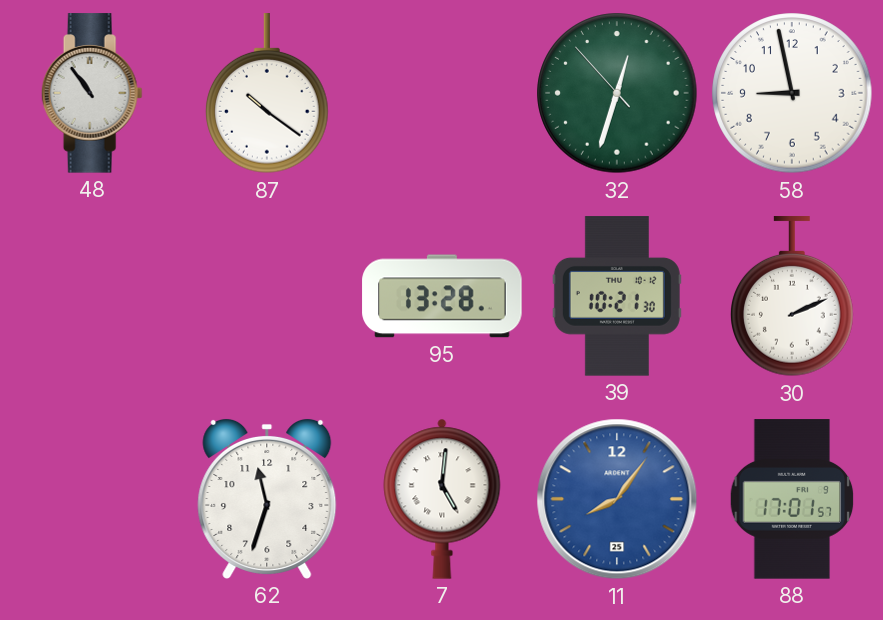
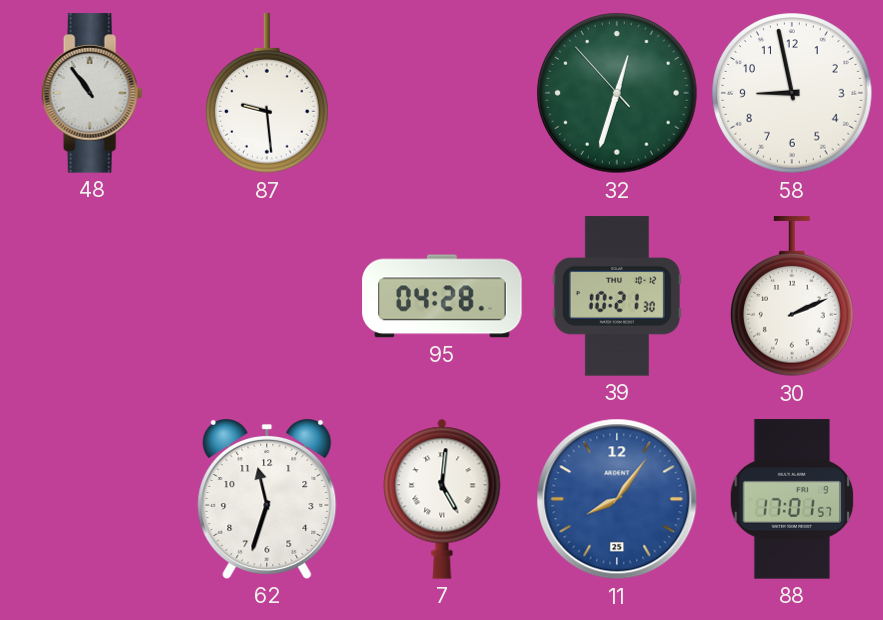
87: 10:21 -> 9:29
95: 13:28 -> 04:28
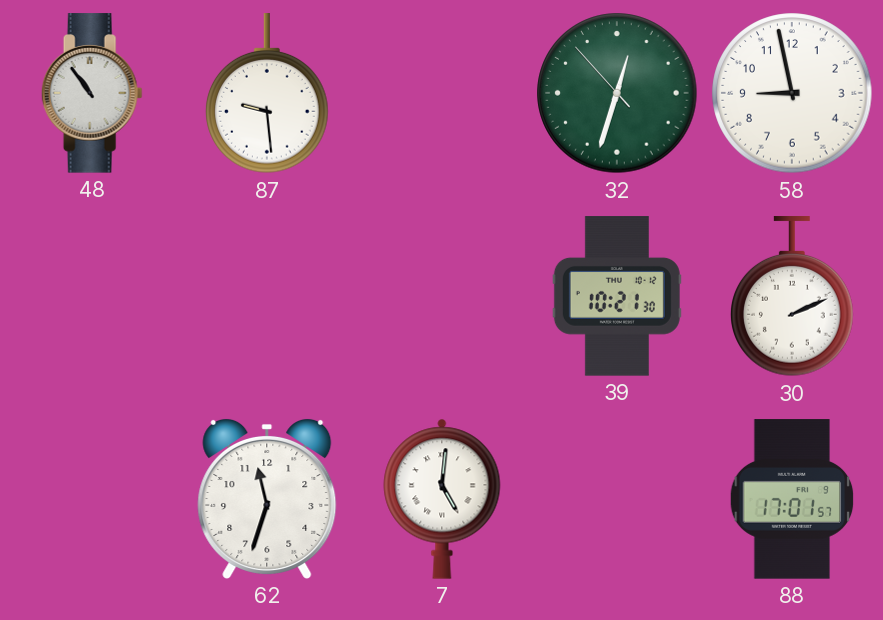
95: 04:28 -> none
11: 8:06 -> none
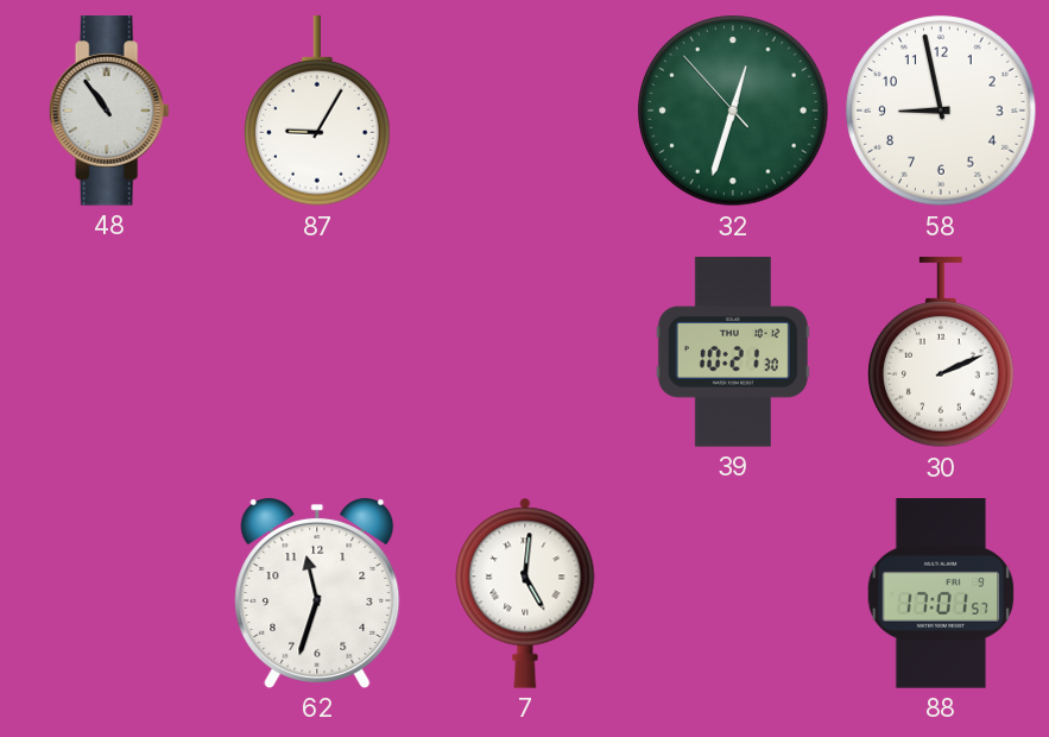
87: 9:29 -> 9:05
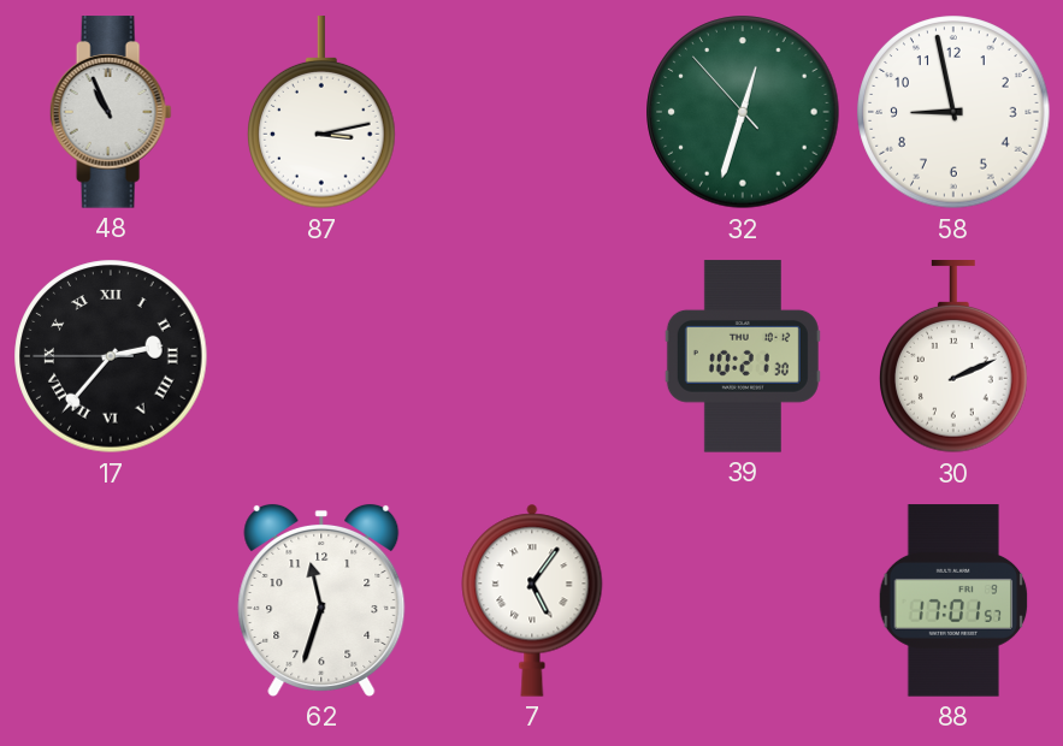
48: 10:54 -> 10:56
87: 9:05 -> 3:13
17: none -> 2:36
7: 5:01 -> 5:06
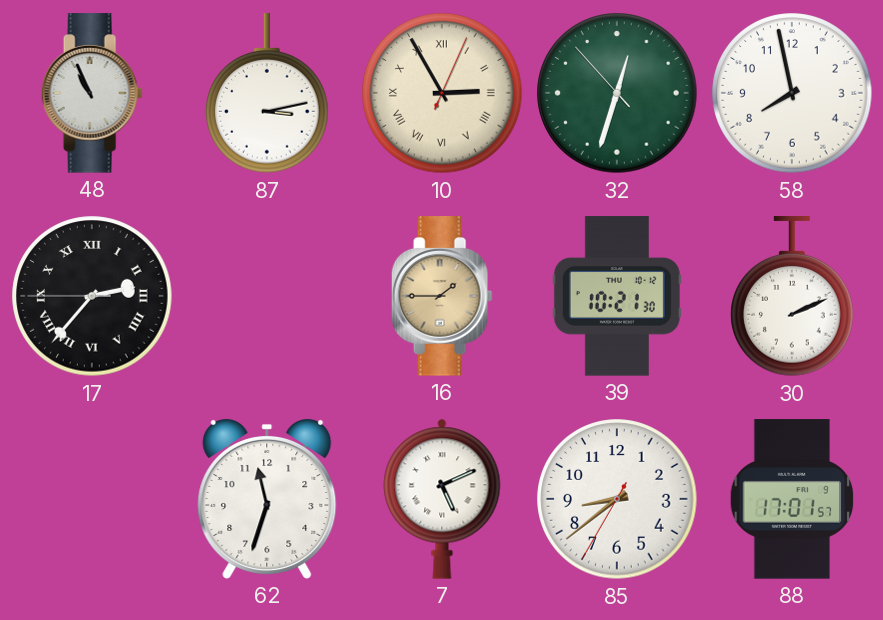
10: none -> 2:55
58: 8:58 -> 7:58
16: none -> 1:45
7: 5:06 -> 5:11
85: none -> 8:38
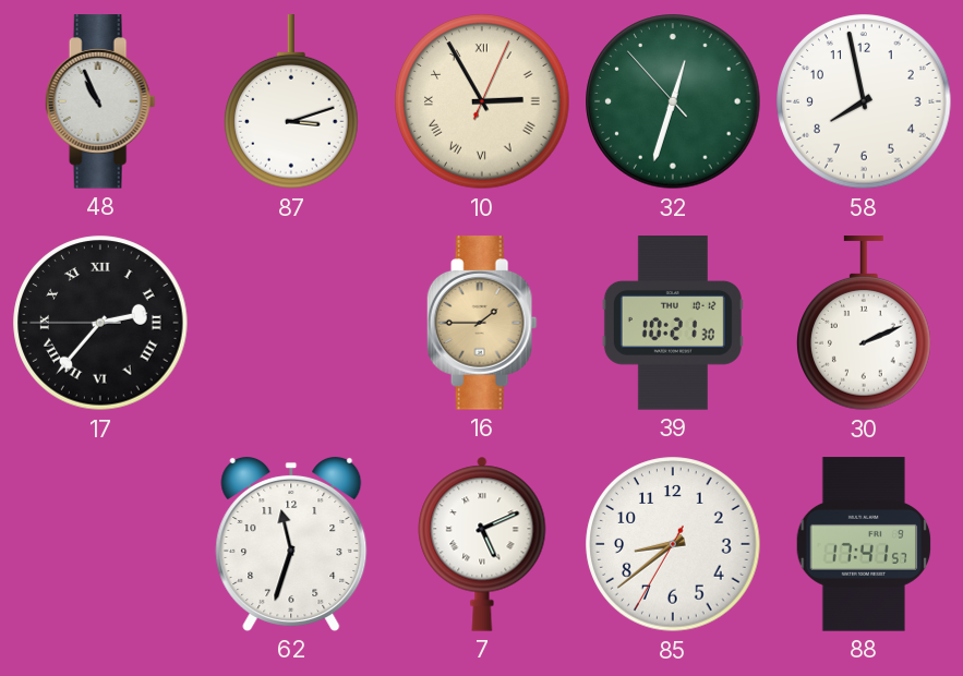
87: 3:13 -> 3:12
88: 17:01 -> 17:41
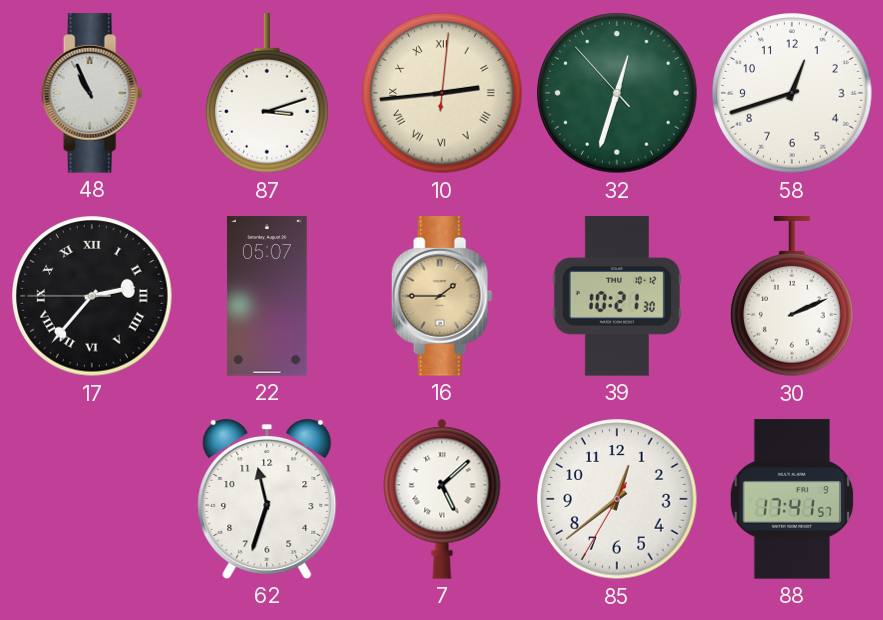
10: 2:55 -> 2:44
58: 7:58 -> 12:42
22: none -> 05:07
7: 5:11 -> 5:08
85: 8:38 -> 12:38
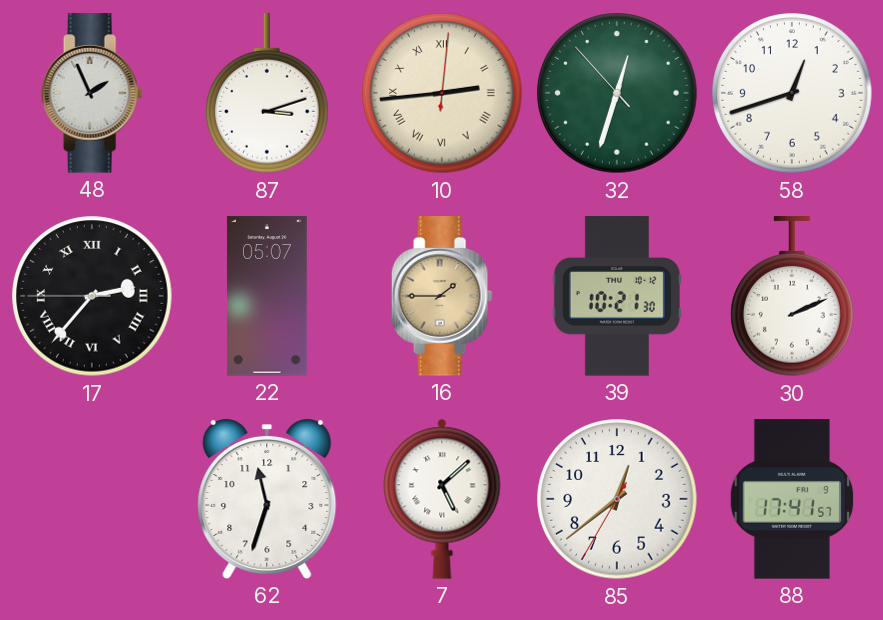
48: 10:56 -> 1:56
